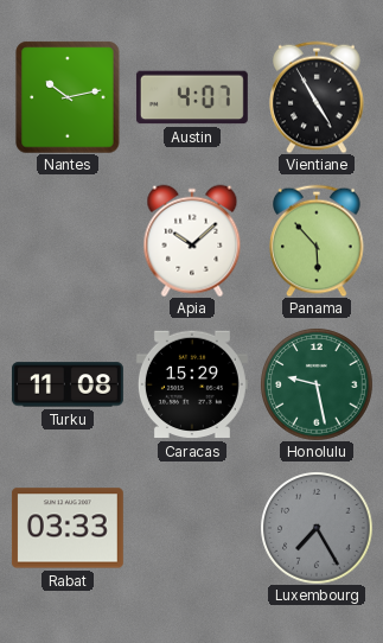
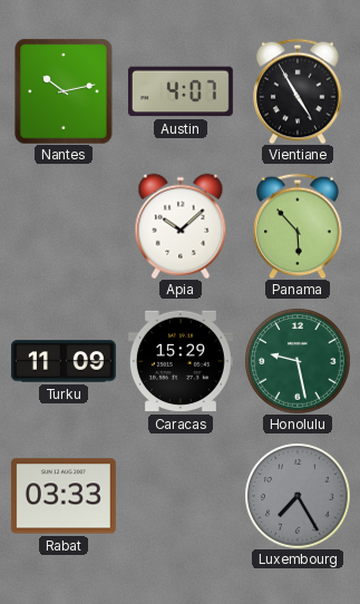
Turku: 11:08 -> 11:09
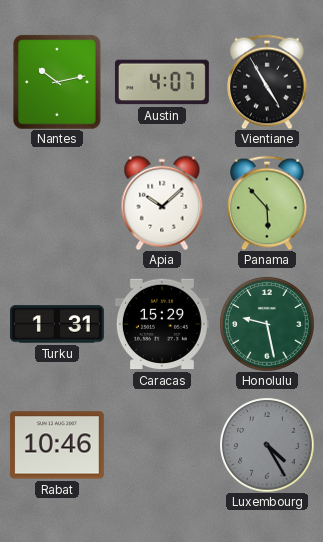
Turku: 11:09 -> 1:31
Rabat: 03:33 -> 10:46
Luxembourg: 7:25 -> 4:25
